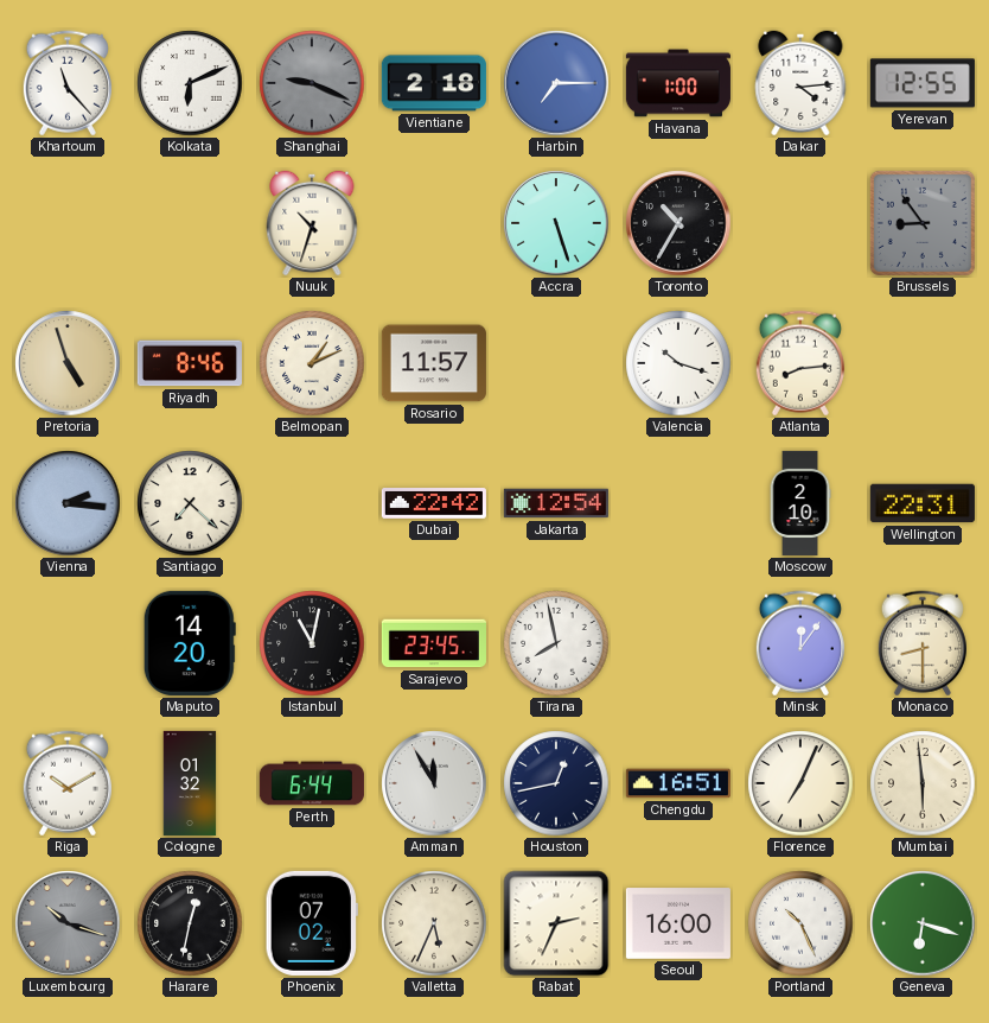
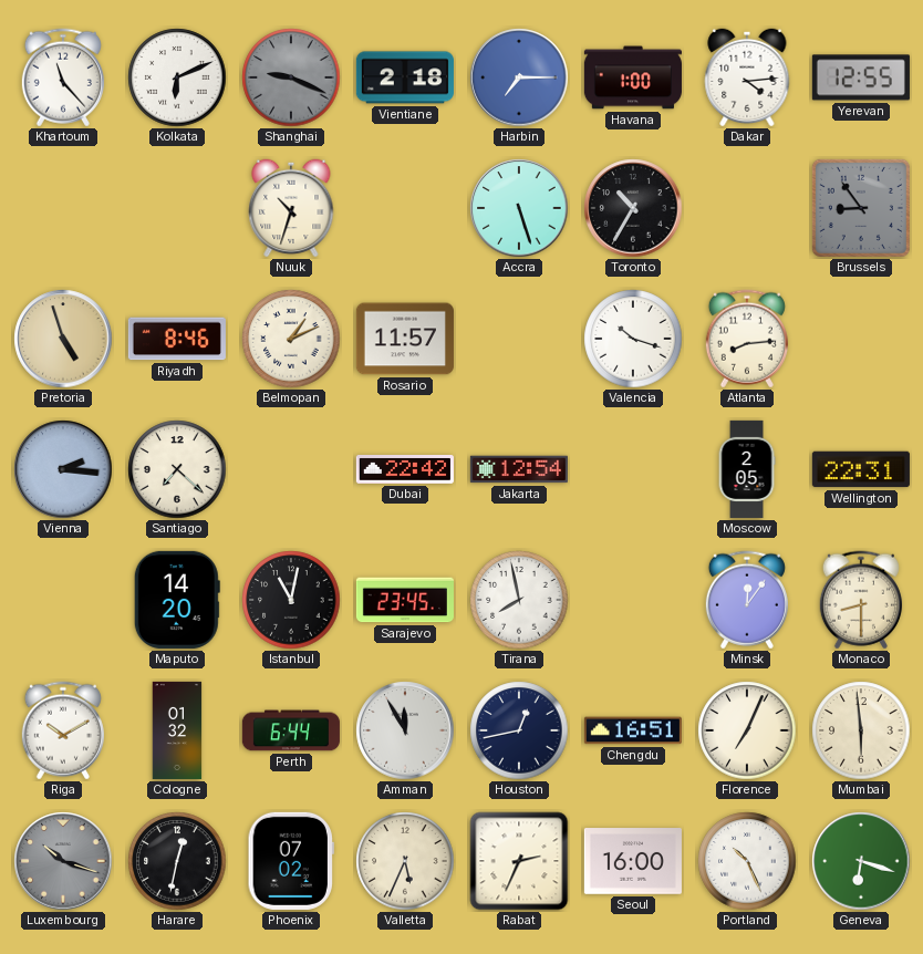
Moscow: 2:10 -> 2:05
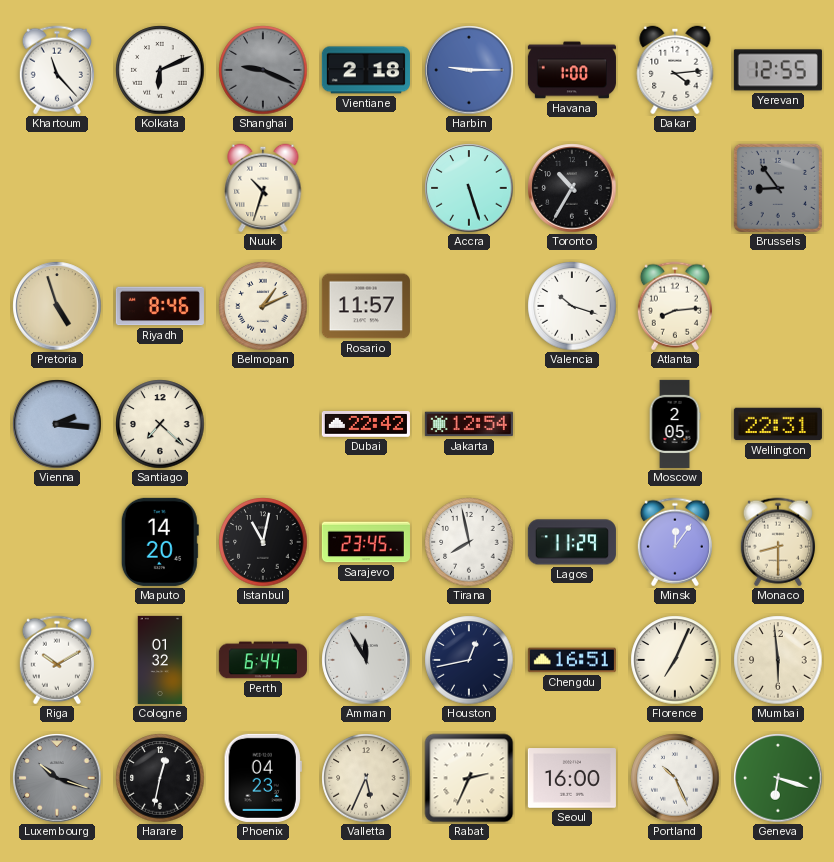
Harbin: 7:15 -> 9:15
Lagos: none -> 11:29
Phoenix: 07:02 -> 04:23
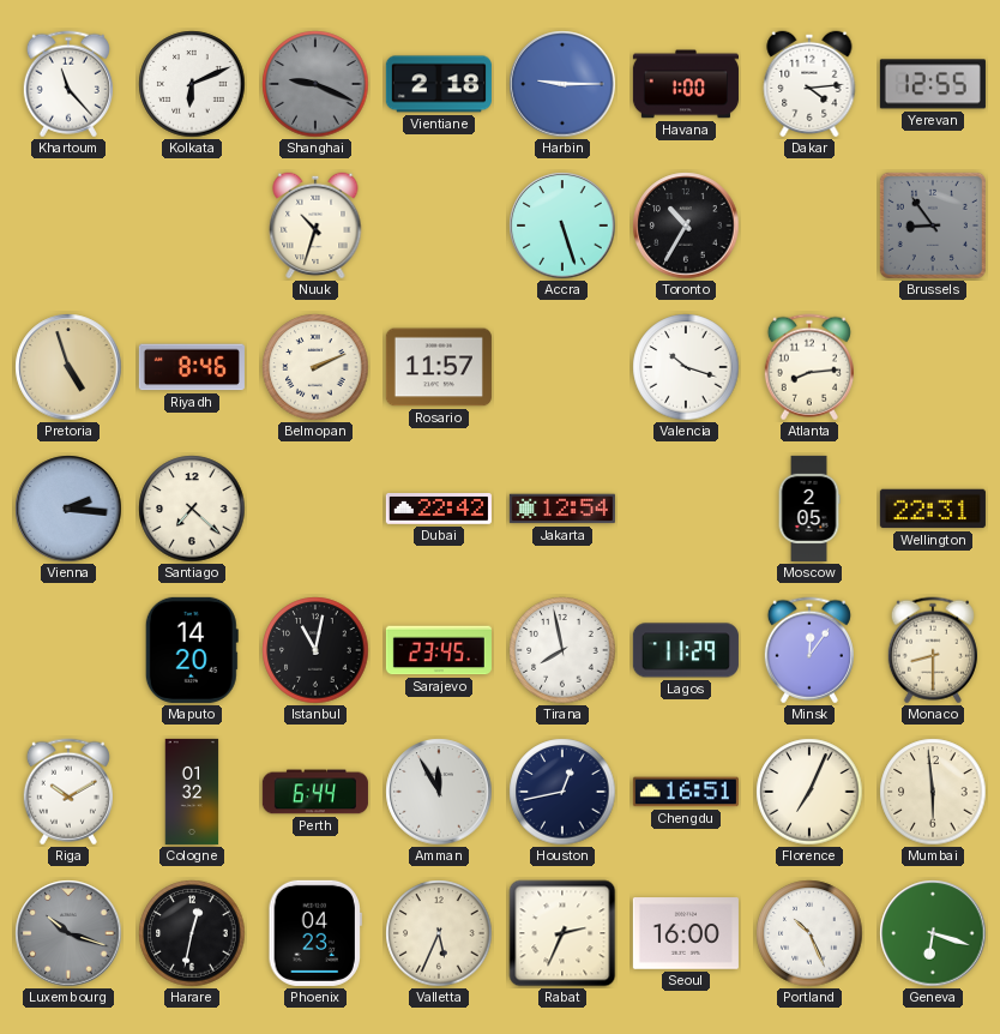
Belmopan: 1:11 -> 2:11
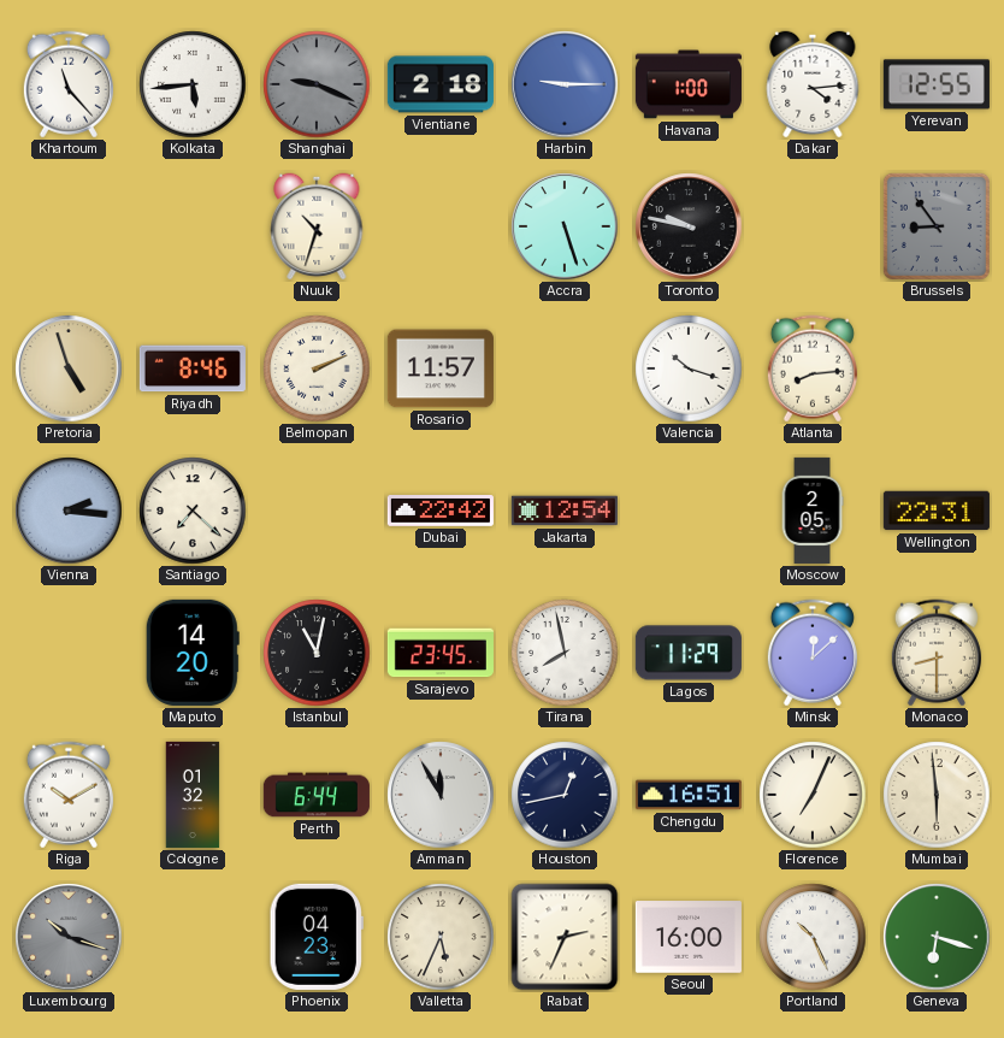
Kolkata: 6:11 -> 5:44
Toronto: 10:35 -> 9:47
Minsk: 12:06 -> 12:08
Harare: 12:32 -> none
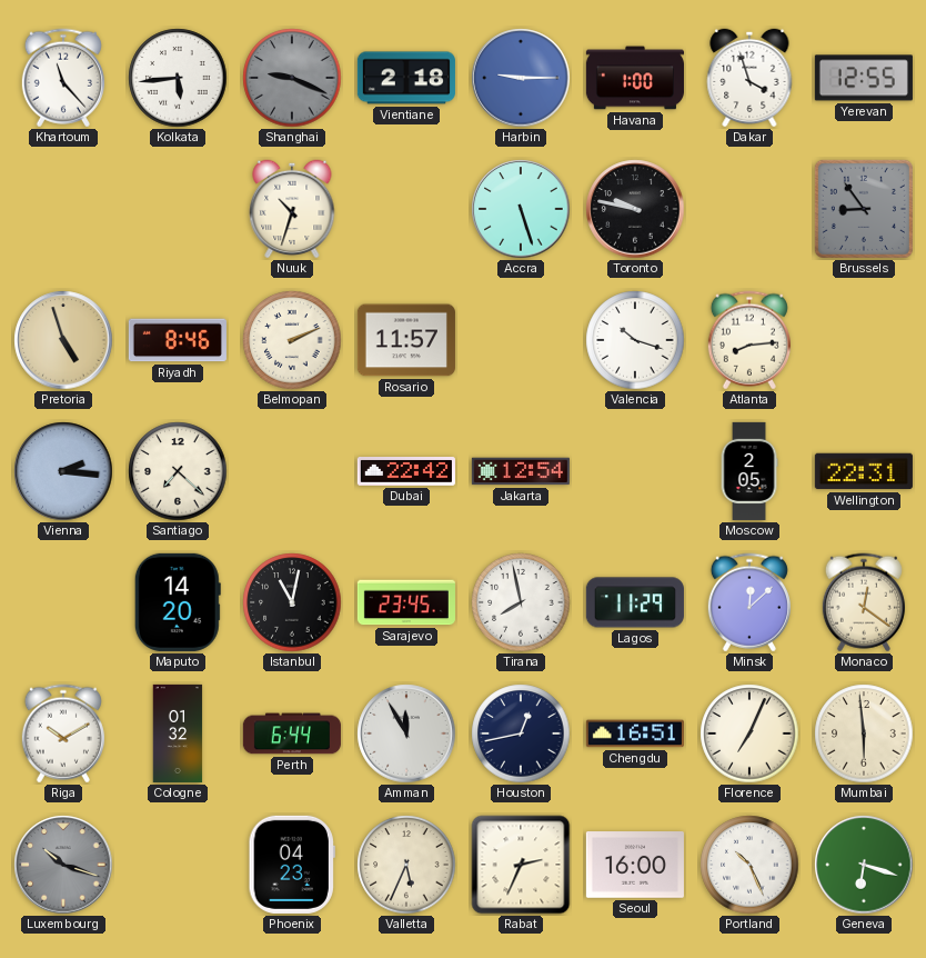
Dakar: 4:14 -> 3:57
Monaco: 8:30 -> 12:21
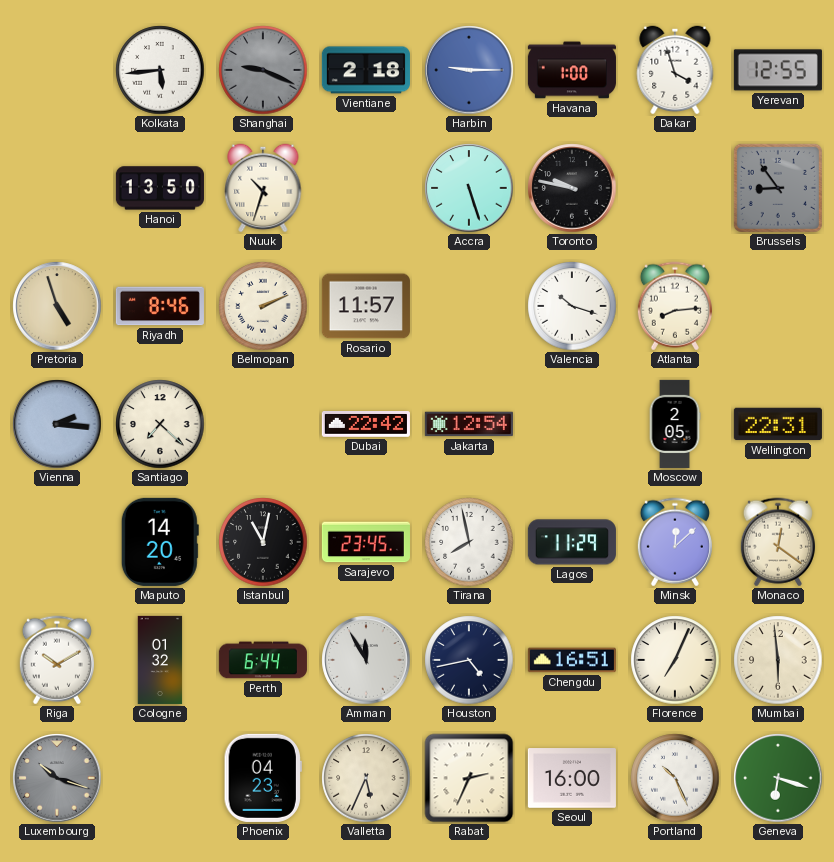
Khartoum: 11:23 -> none
Hanoi: none -> 13:50
Houston: 12:43 -> 4:43
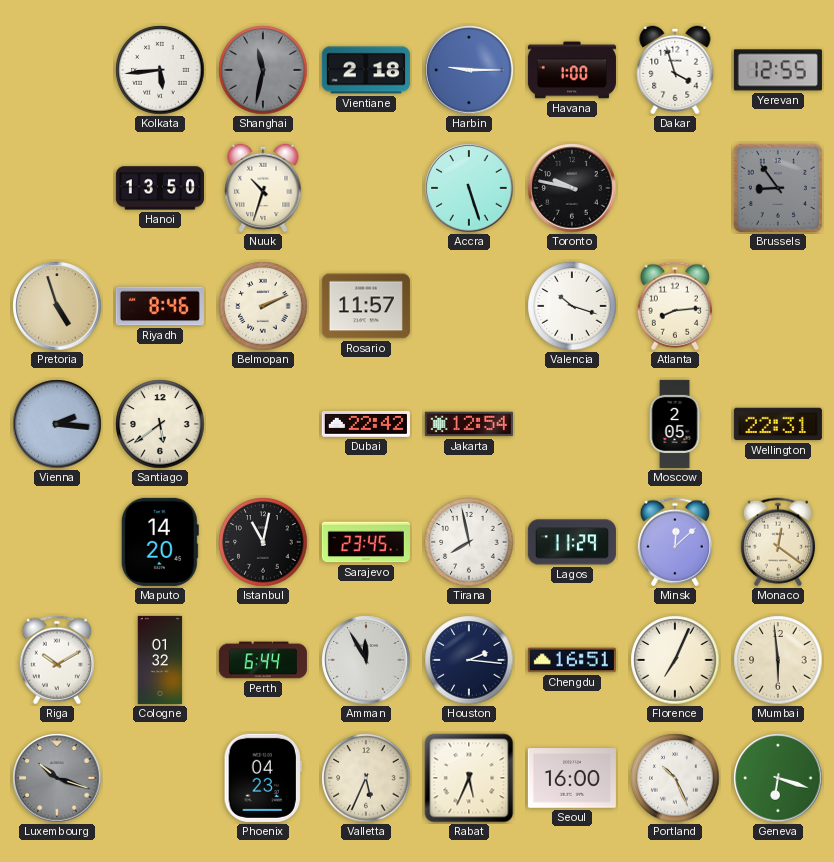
Shanghai: 9:19 -> 11:32
Santiago: 7:22 -> 5:39
Houston: 4:43 -> 2:16
Rabat: 2:34 -> 5:34
